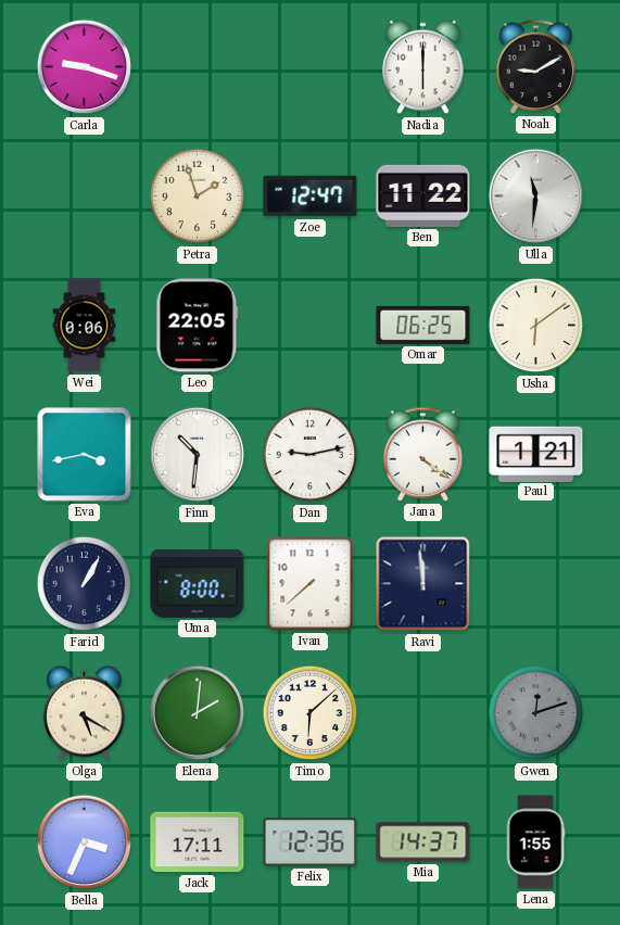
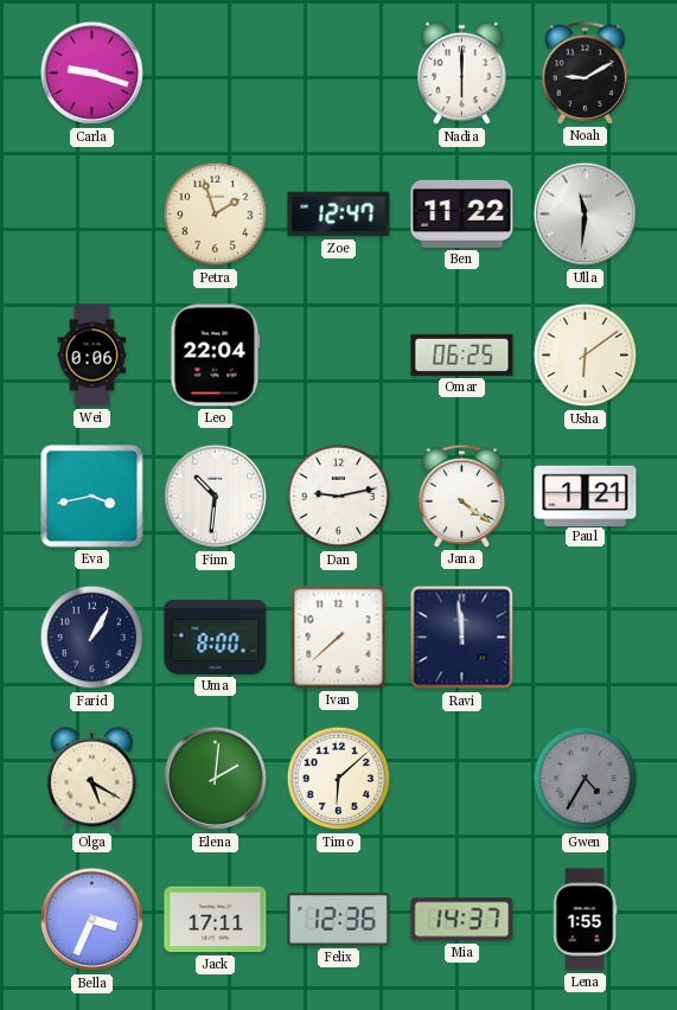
Leo: 22:05 -> 22:04
Gwen: 12:12 -> 4:35
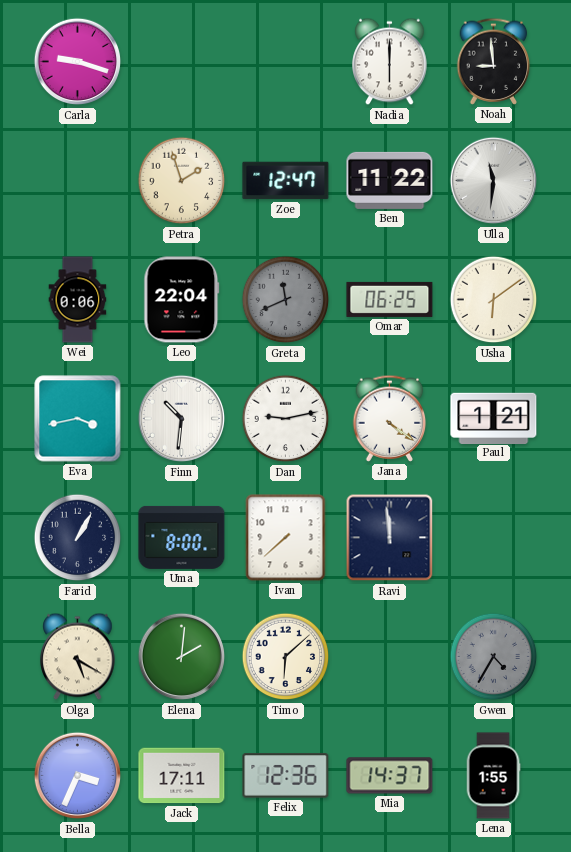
Noah: 9:10 -> 8:59
Greta: none -> 11:41
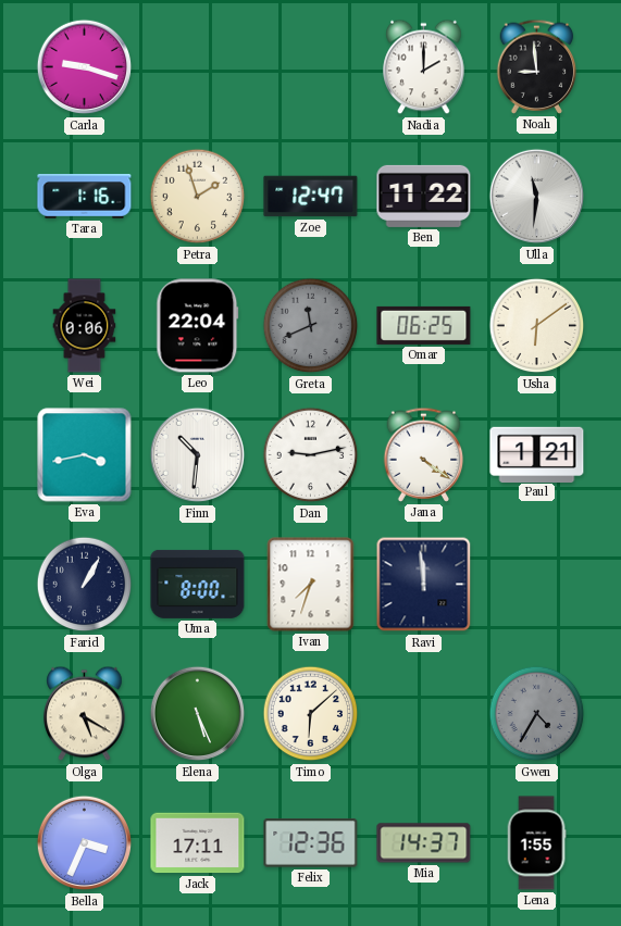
Nadia: 6:00 -> 2:00
Tara: none -> 1:16
Ivan: 7:38 -> 7:33
Elena: 2:01 -> 5:26
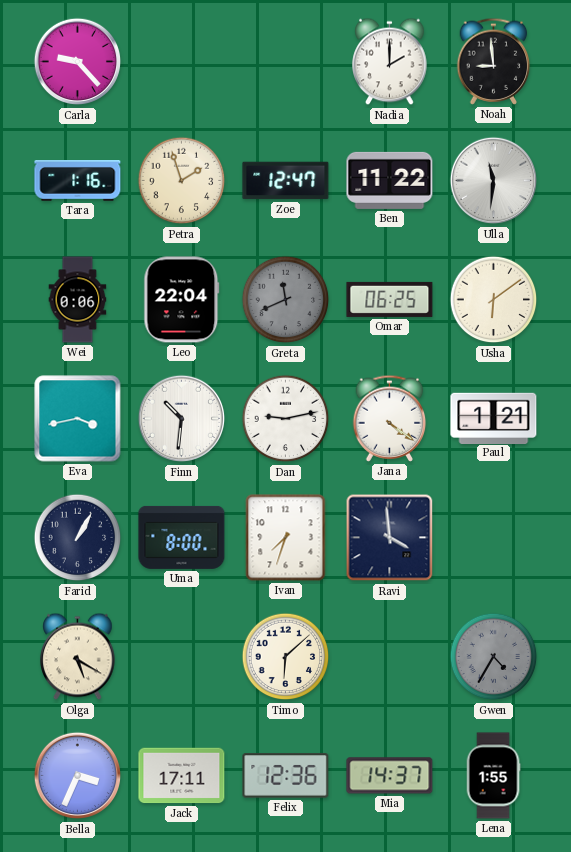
Carla: 9:18 -> 9:23
Ravi: 11:59 -> 3:59
Elena: 5:26 -> none
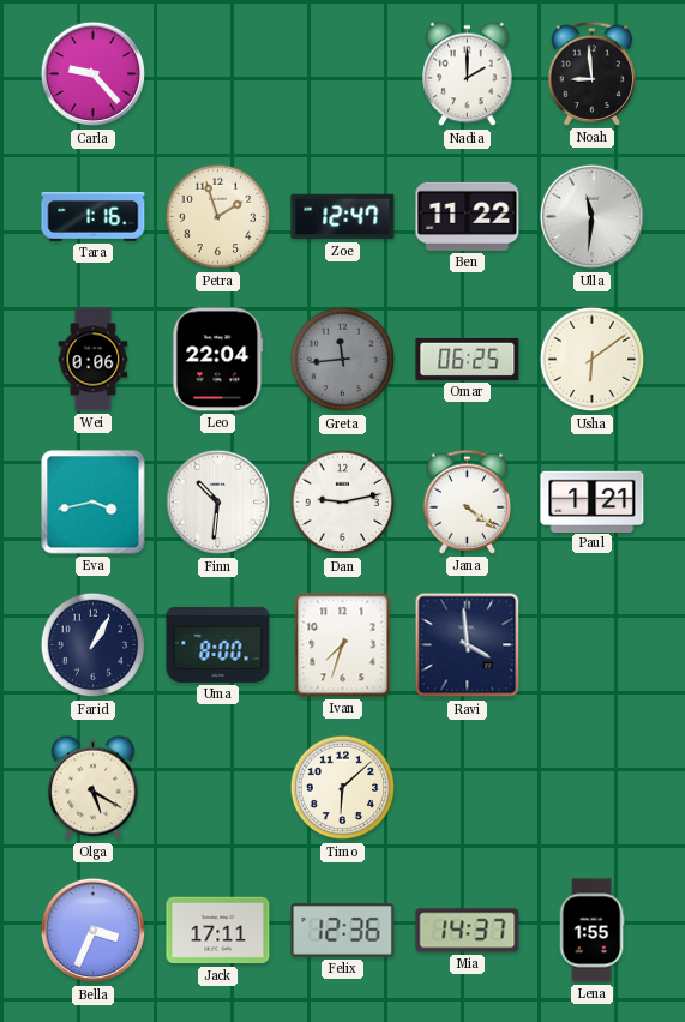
Greta: 11:41 -> 11:44
Gwen: 4:35 -> none
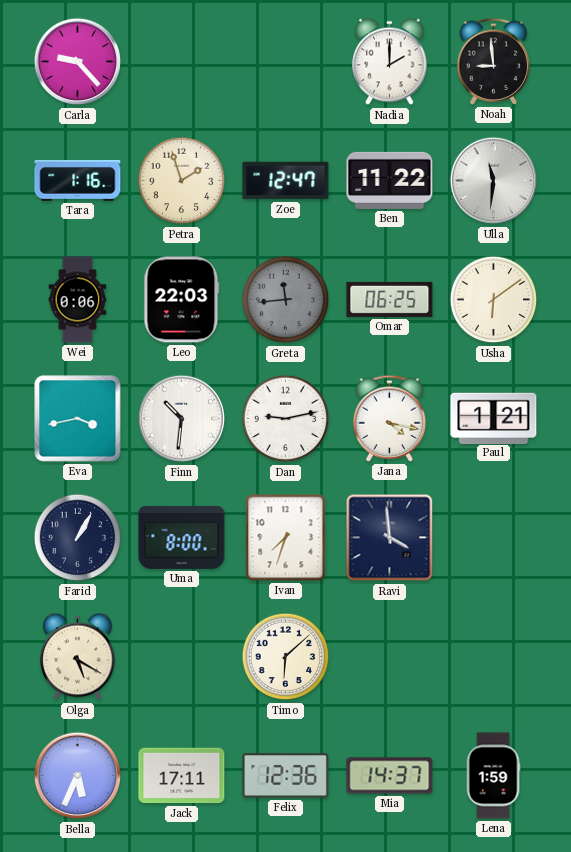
Leo: 22:04 -> 22:03
Jana: 4:21 -> 4:17
Bella: 3:34 -> 5:34
Lena: 1:55 -> 1:59
